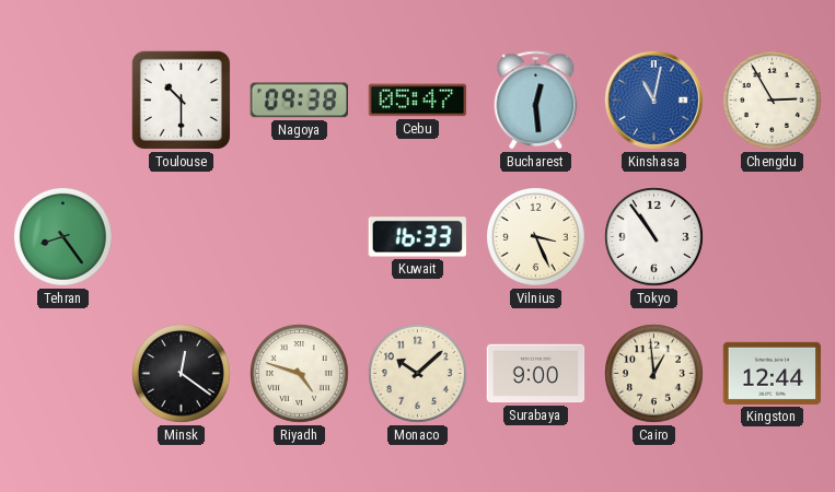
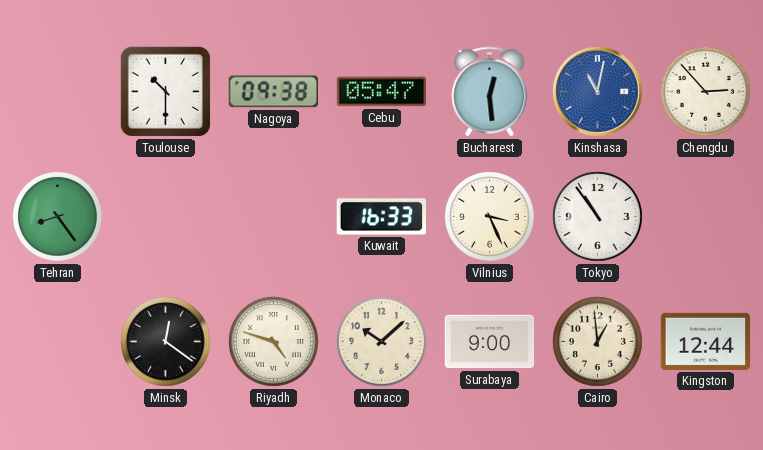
Chengdu: 2:55 -> 2:53
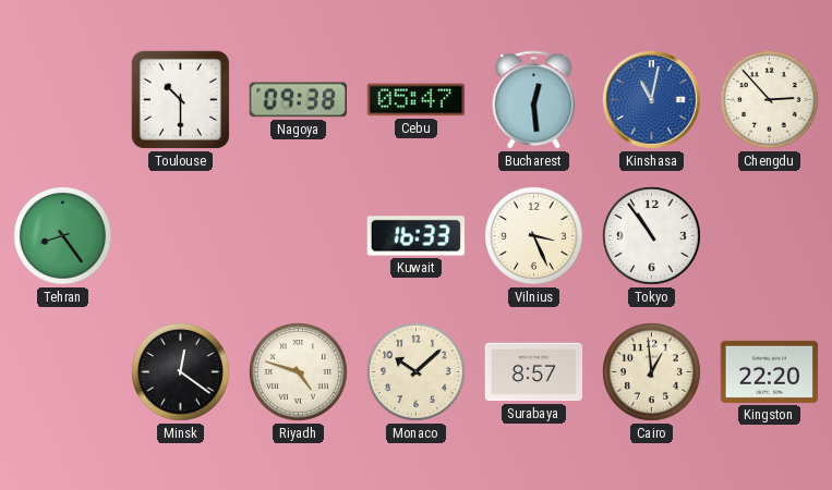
Surabaya: 9:00 -> 8:57
Kingston: 12:44 -> 22:20
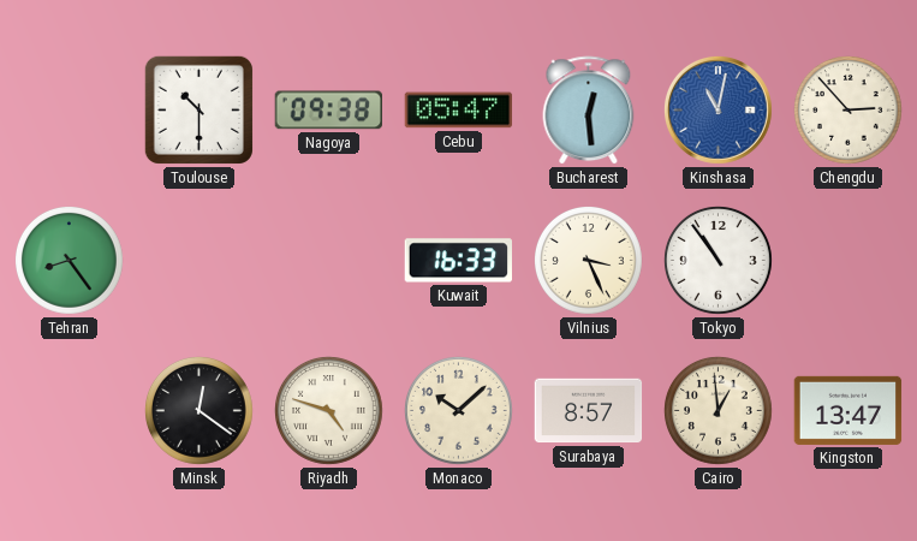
Kingston: 22:20 -> 13:47
